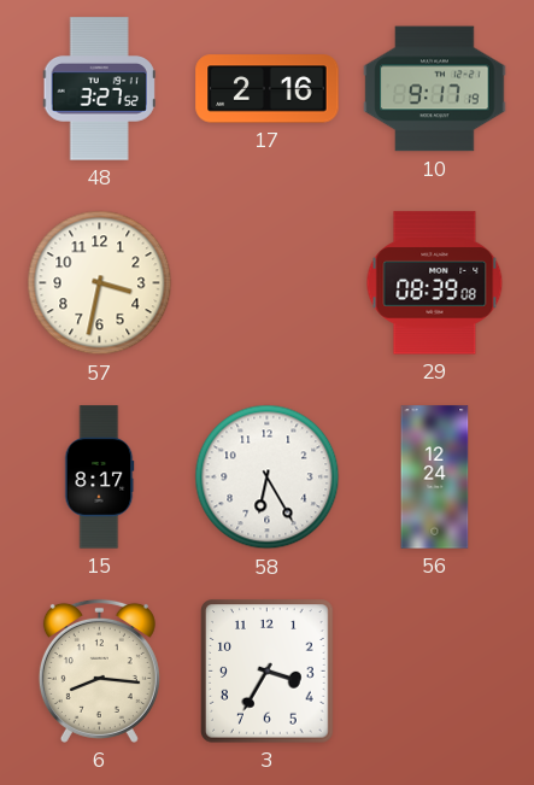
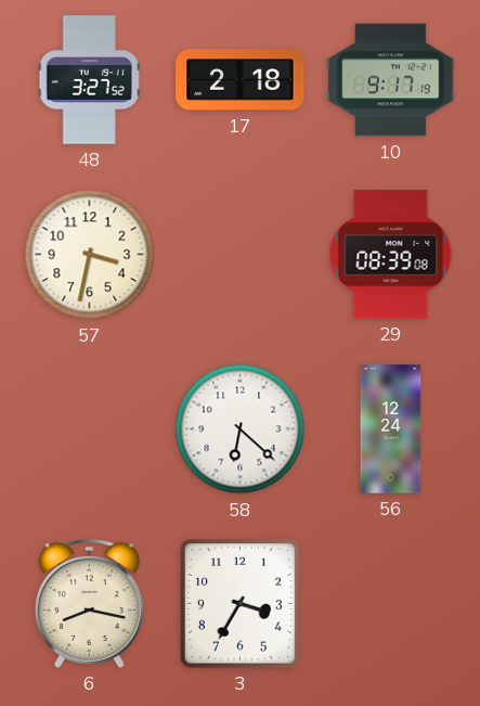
17: 2:16 -> 2:18
15: 8:17 -> none
58: 6:25 -> 6:22
6: 8:16 -> 8:17
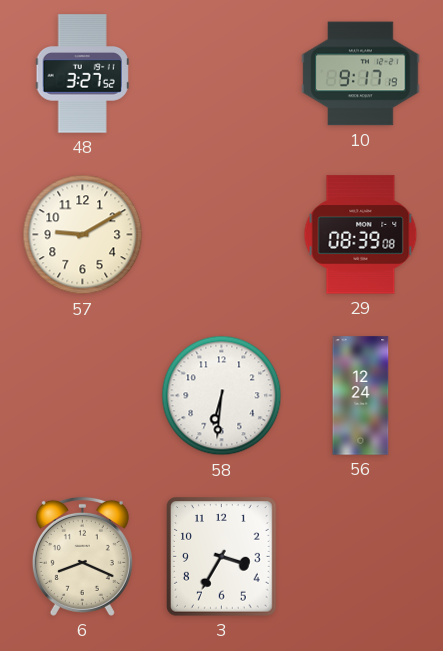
17: 2:18 -> none
57: 3:32 -> 9:10
58: 6:22 -> 6:31
6: 8:17 -> 8:19
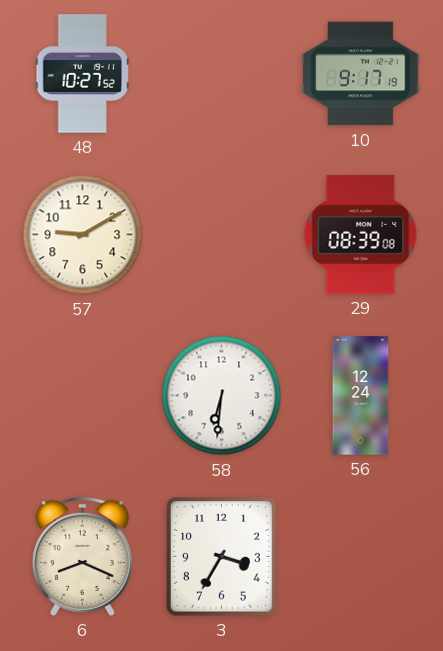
48: 3:27 -> 10:27
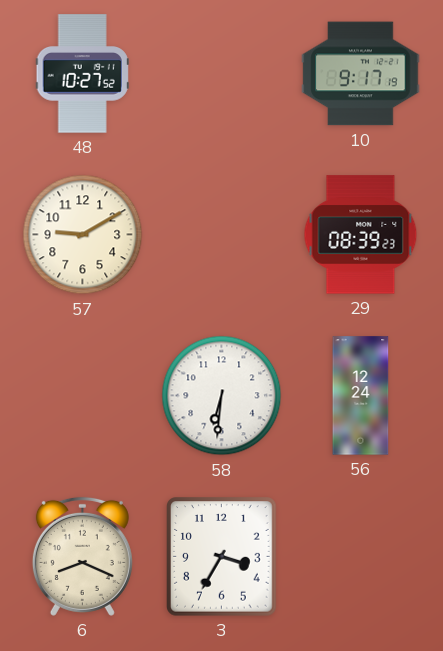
29: 08:39:08 -> 08:39:23
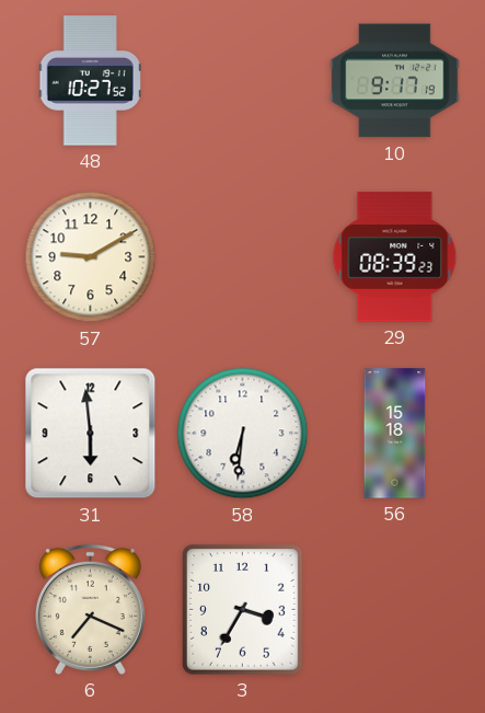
31: none -> 5:59
56: 12:24 -> 15:18
6: 8:19 -> 7:19
